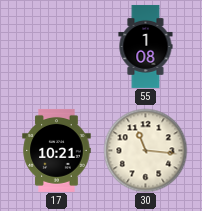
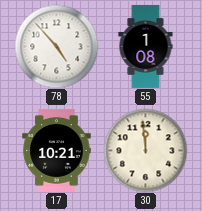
78: none -> 4:53
30: 11:16 -> 11:59
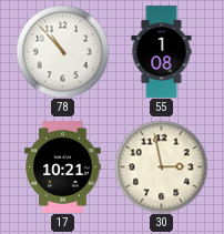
78: 4:53 -> 10:53
30: 11:59 -> 2:58
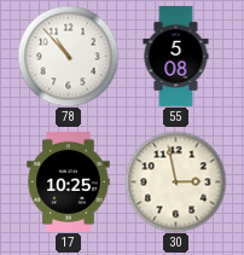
55: 1:08 -> 5:08
17: 10:21 -> 10:25
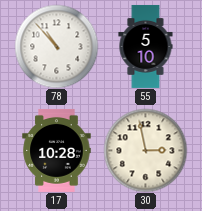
55: 5:08 -> 5:10
17: 10:25 -> 10:28
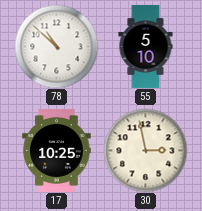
78: 10:53 -> 10:52
17: 10:28 -> 10:25
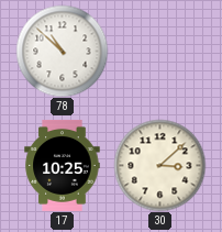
55: 5:10 -> none
30: 2:58 -> 3:08
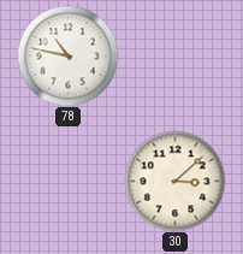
78: 10:52 -> 10:47
17: 10:25 -> none
